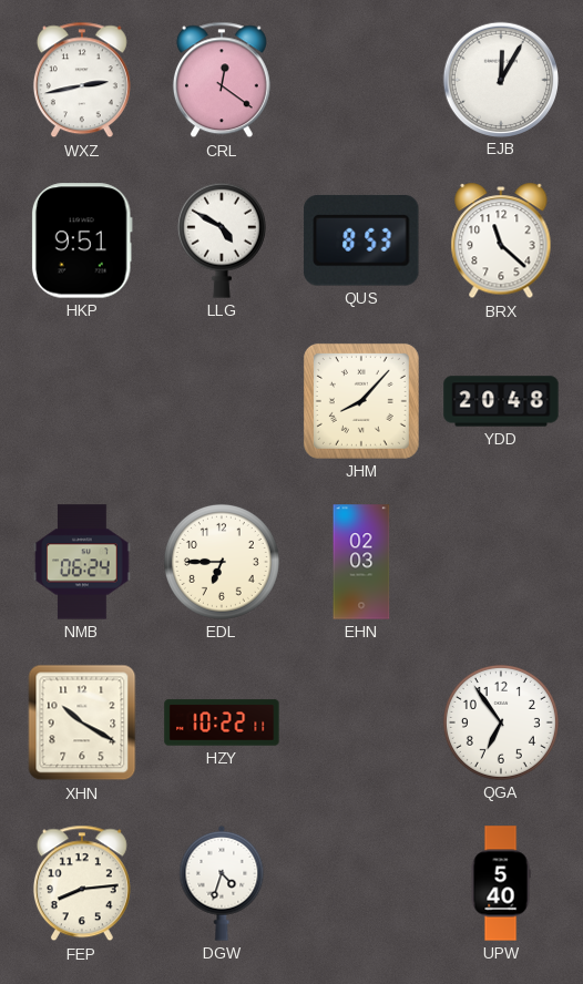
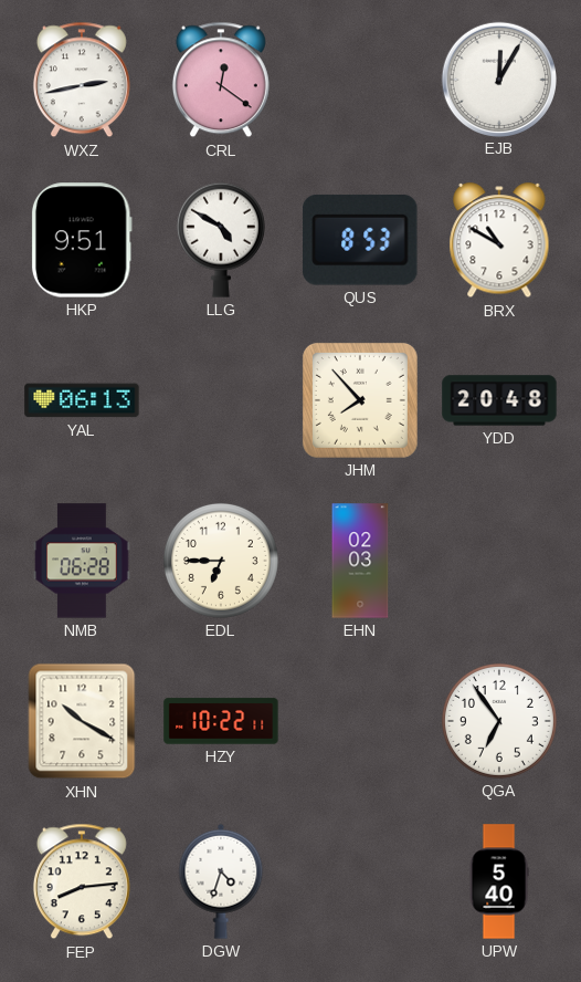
BRX: 11:22 -> 10:50
YAL: none -> 06:13
JHM: 8:07 -> 7:53
NMB: 06:24 -> 06:28
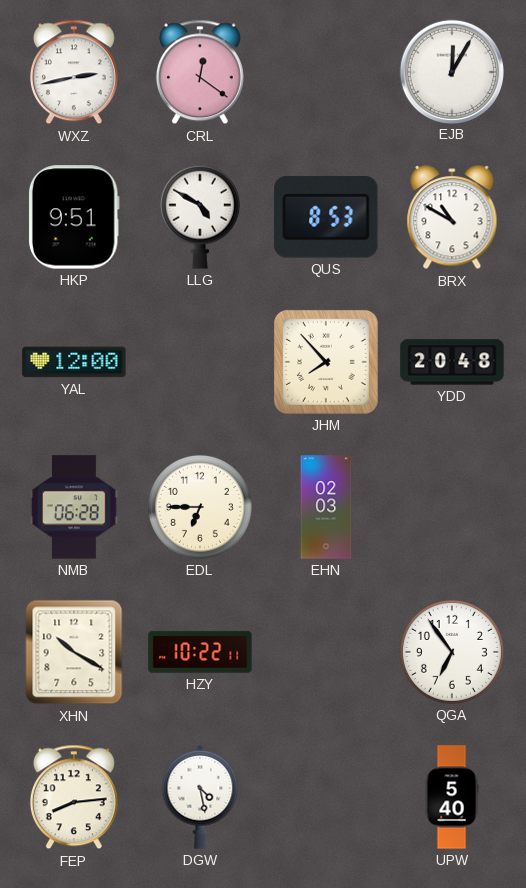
YAL: 06:13 -> 12:00
DGW: 4:33 -> 4:28
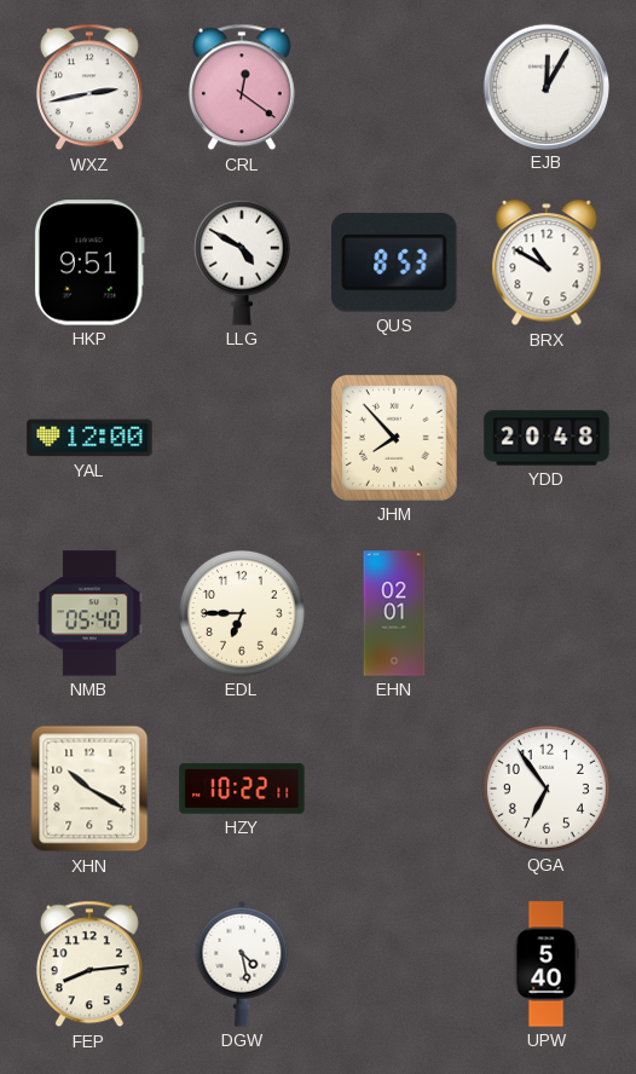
NMB: 06:28 -> 05:40
EHN: 02:03 -> 02:01
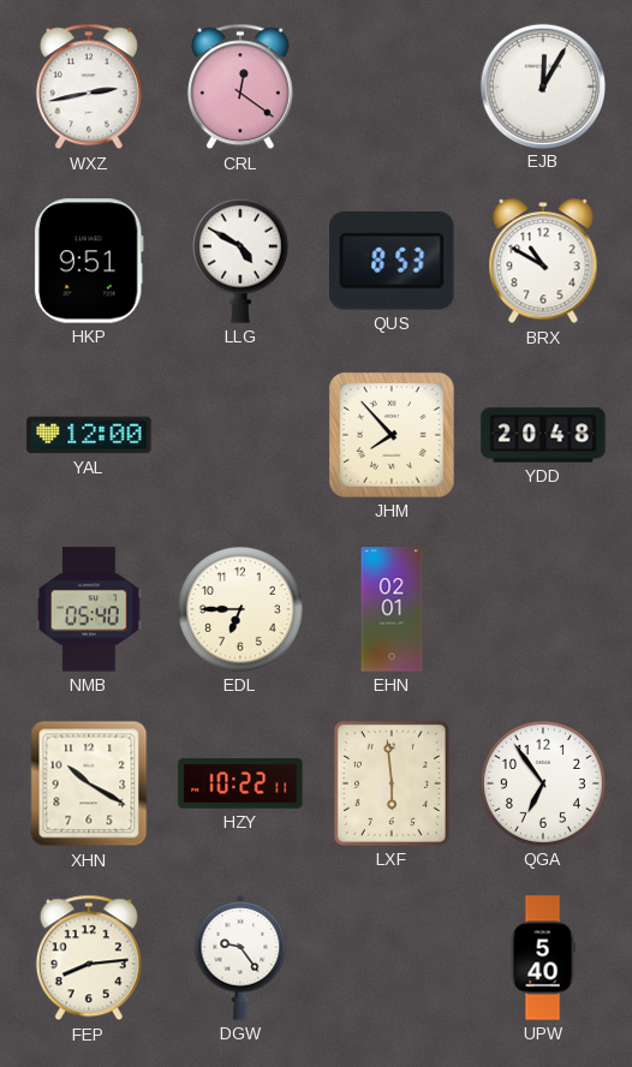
LXF: none -> 5:59
DGW: 4:28 -> 9:24
